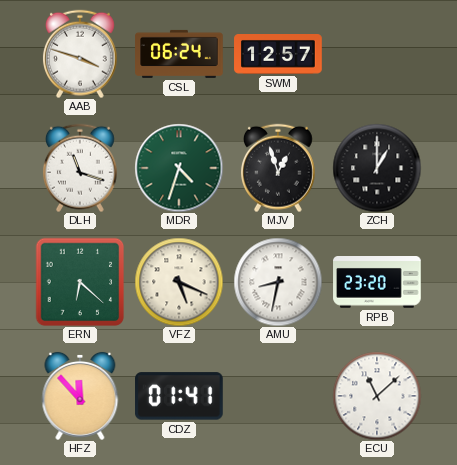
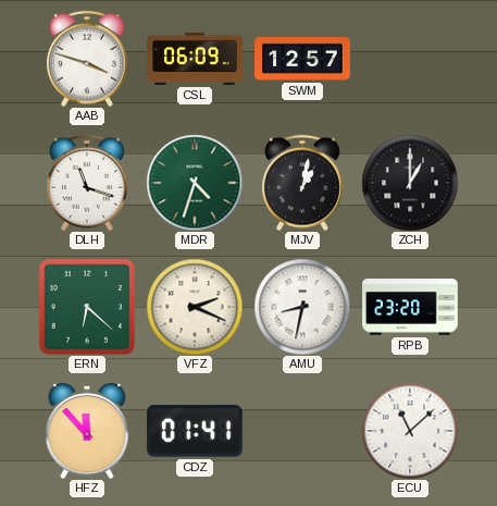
CSL: 06:24 -> 06:09
MJV: 12:57 -> 1:02
VFZ: 5:19 -> 2:19
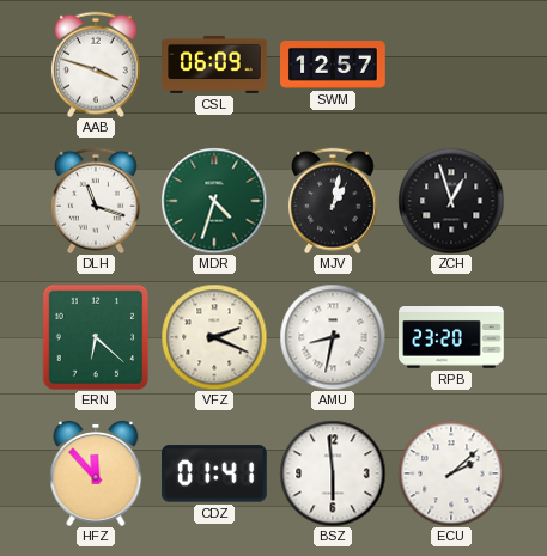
ZCH: 1:00 -> 12:57
BSZ: none -> 5:59
ECU: 11:08 -> 2:08
